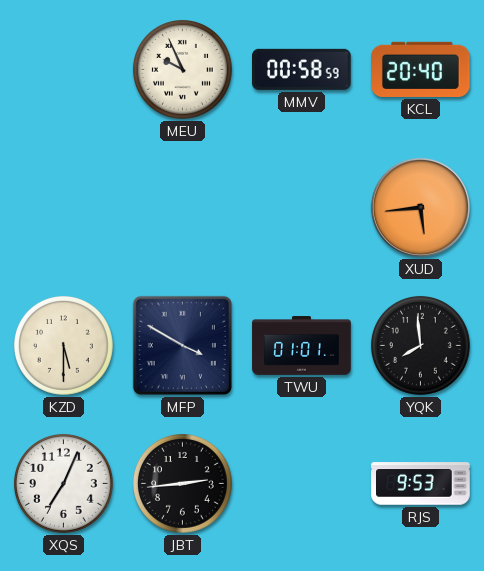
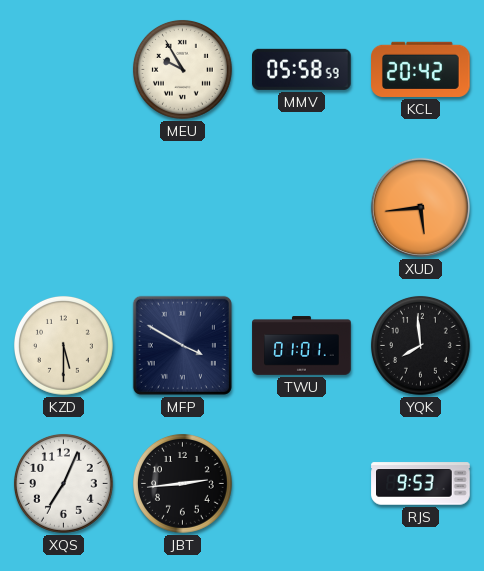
MEU: 9:56 -> 9:55
MMV: 00:58 -> 05:58
KCL: 20:40 -> 20:42
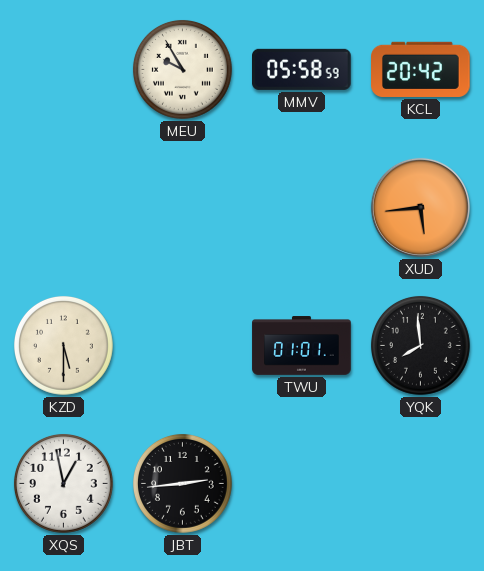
MFP: 3:50 -> none
XQS: 7:04 -> 12:58
RJS: 9:53 -> none
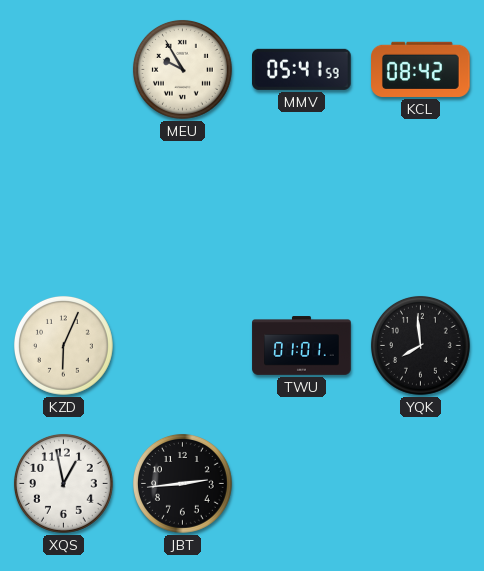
MMV: 05:58 -> 05:41
KCL: 20:42 -> 08:42
XUD: 5:44 -> none
KZD: 5:30 -> 6:04
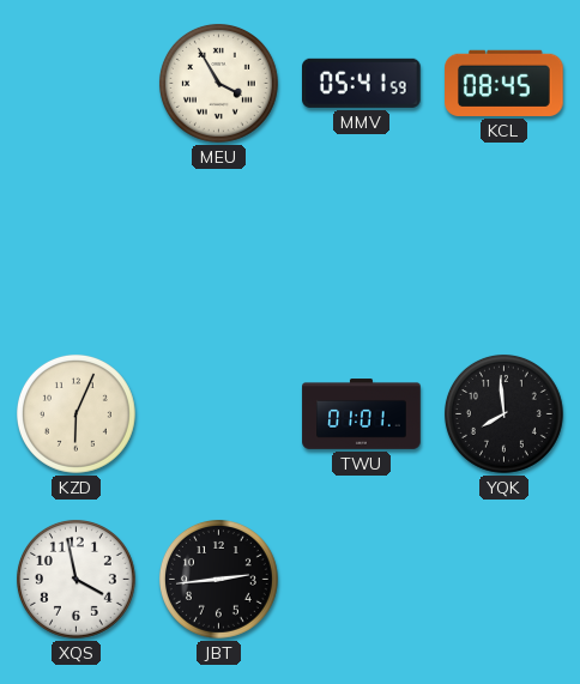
MEU: 9:55 -> 3:55
KCL: 08:42 -> 08:45
XQS: 12:58 -> 3:58
